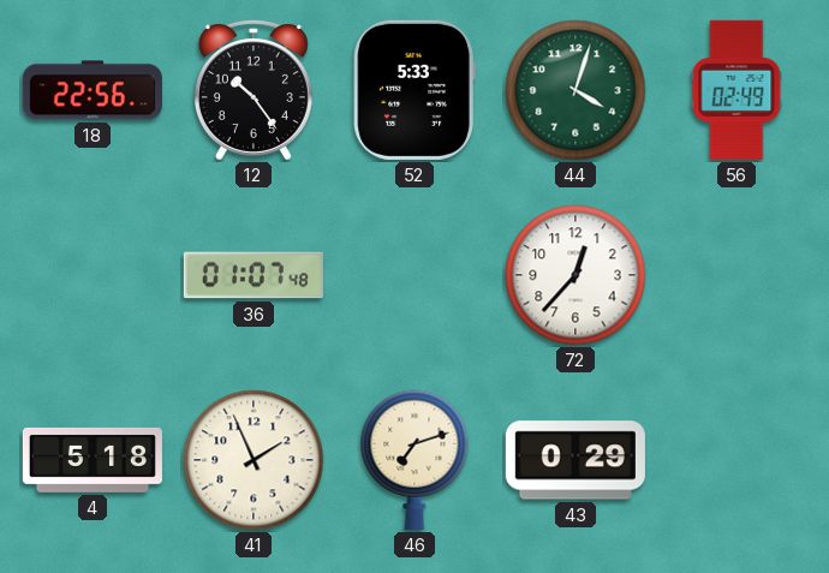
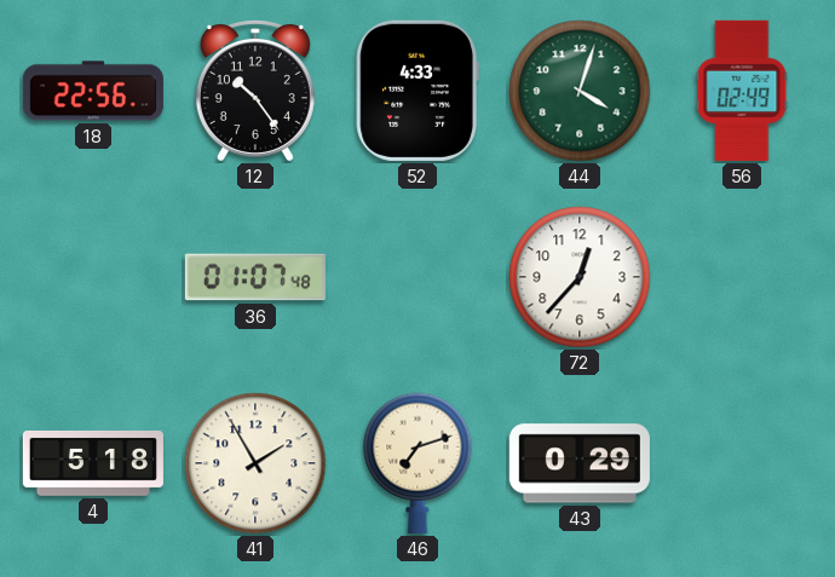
52: 5:33 -> 4:33
41: 1:56 -> 1:55
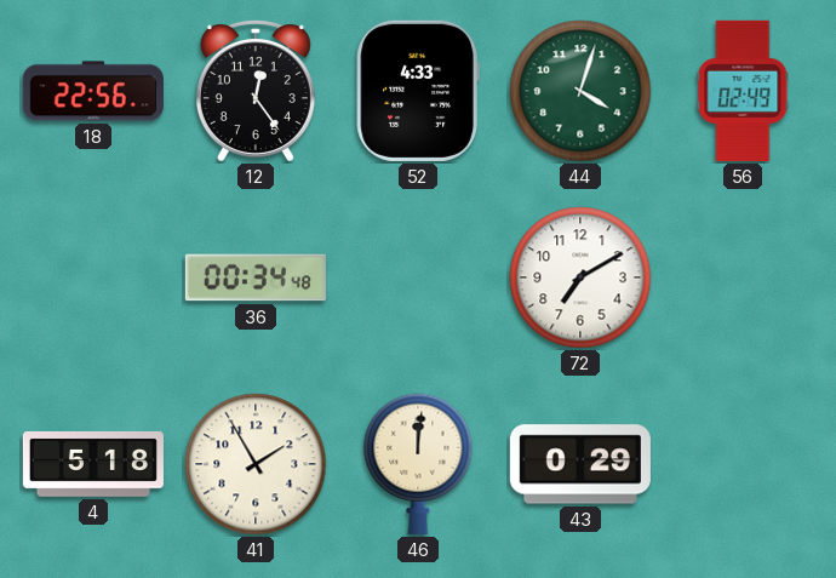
12: 10:24 -> 12:24
36: 01:07 -> 00:34
72: 12:37 -> 7:10
46: 7:12 -> 12:01
